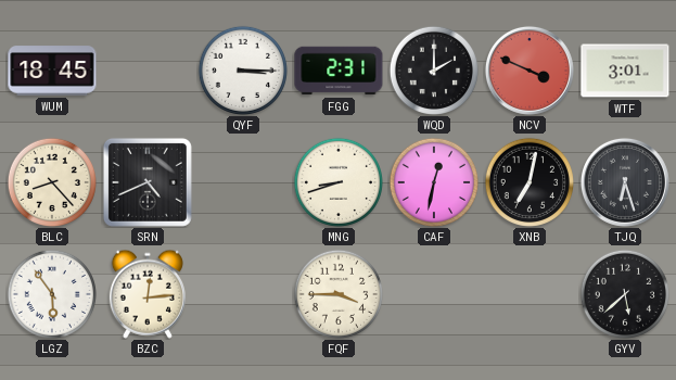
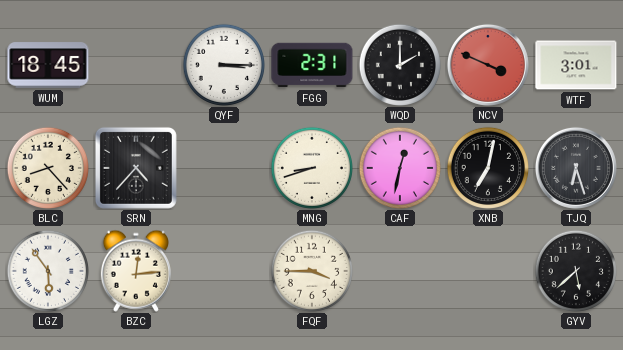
SRN: 4:41 -> 4:37
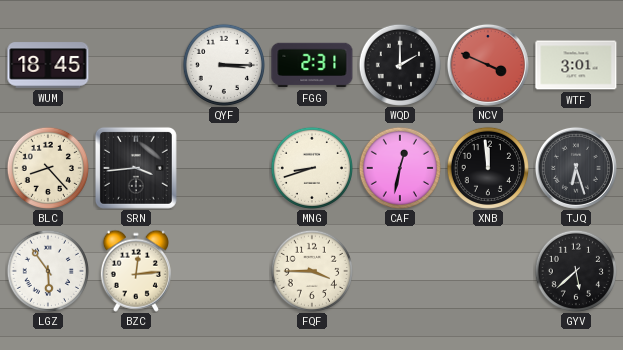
SRN: 4:37 -> 3:44
XNB: 7:02 -> 11:59
